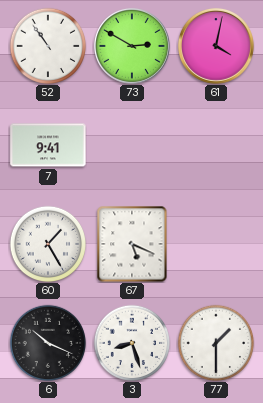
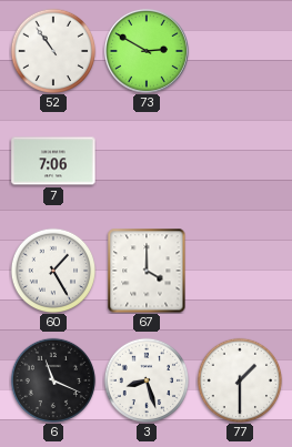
61: 4:02 -> none
7: 9:41 -> 7:06
67: 5:19 -> 4:00
6: 10:19 -> 11:19
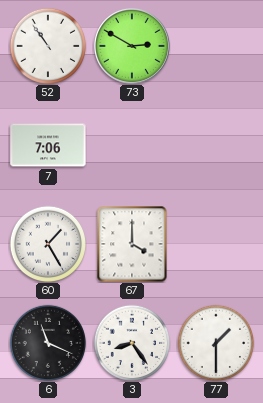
3: 8:27 -> 8:24
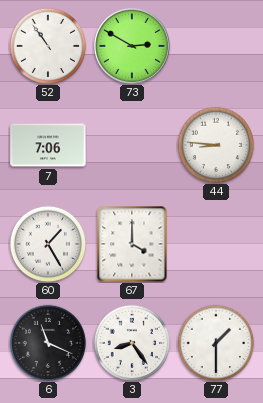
44: none -> 8:46
